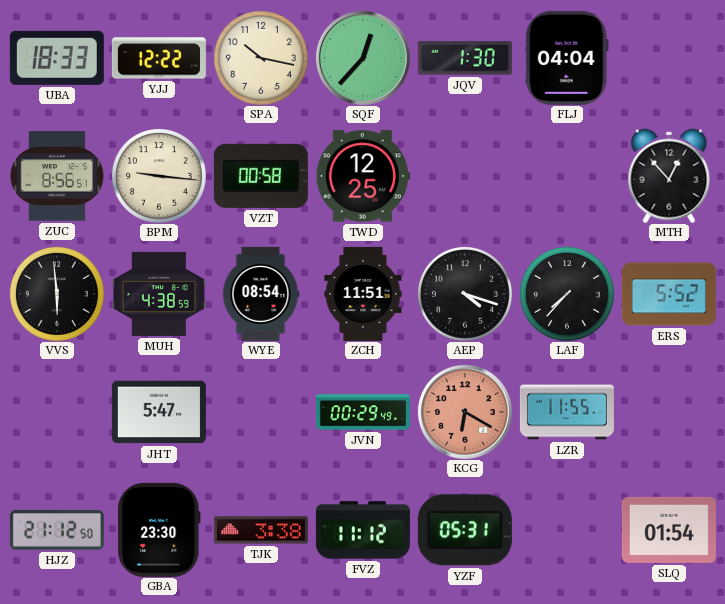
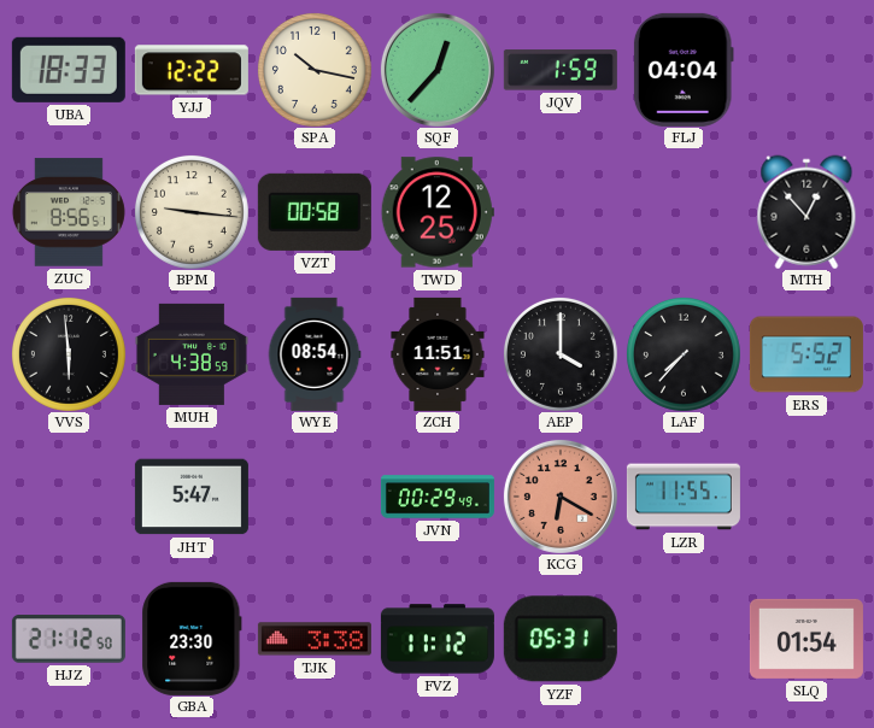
JQV: 1:30 -> 1:59
AEP: 4:18 -> 4:00
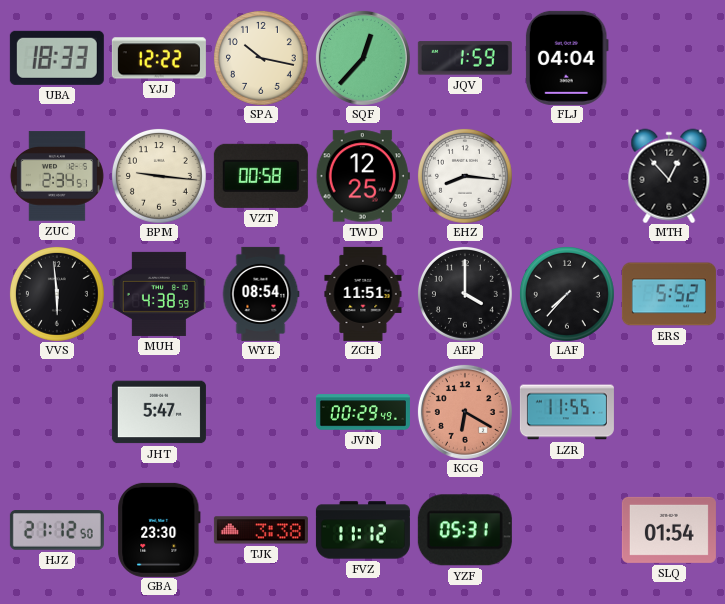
ZUC: 8:56 -> 2:34
EHZ: none -> 8:16
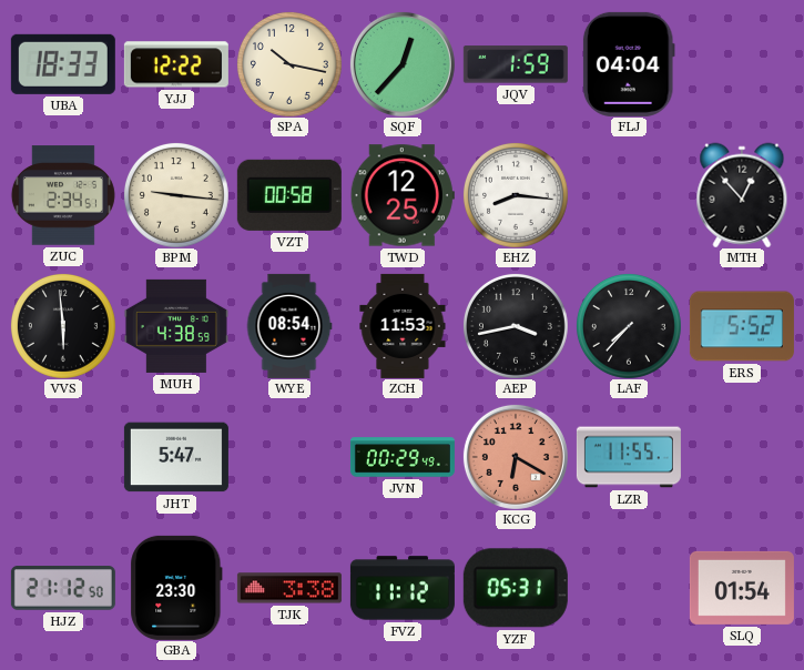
ZCH: 11:51 -> 11:53
AEP: 4:00 -> 3:43
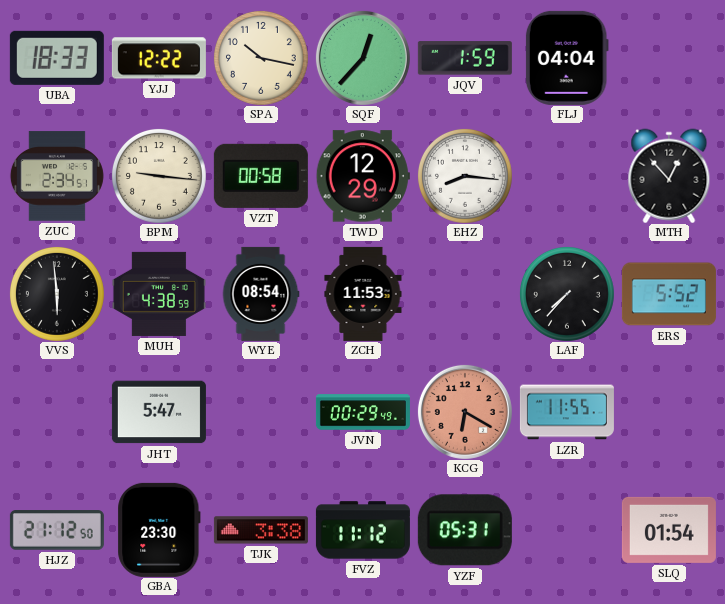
TWD: 12:25 -> 12:29
AEP: 3:43 -> none
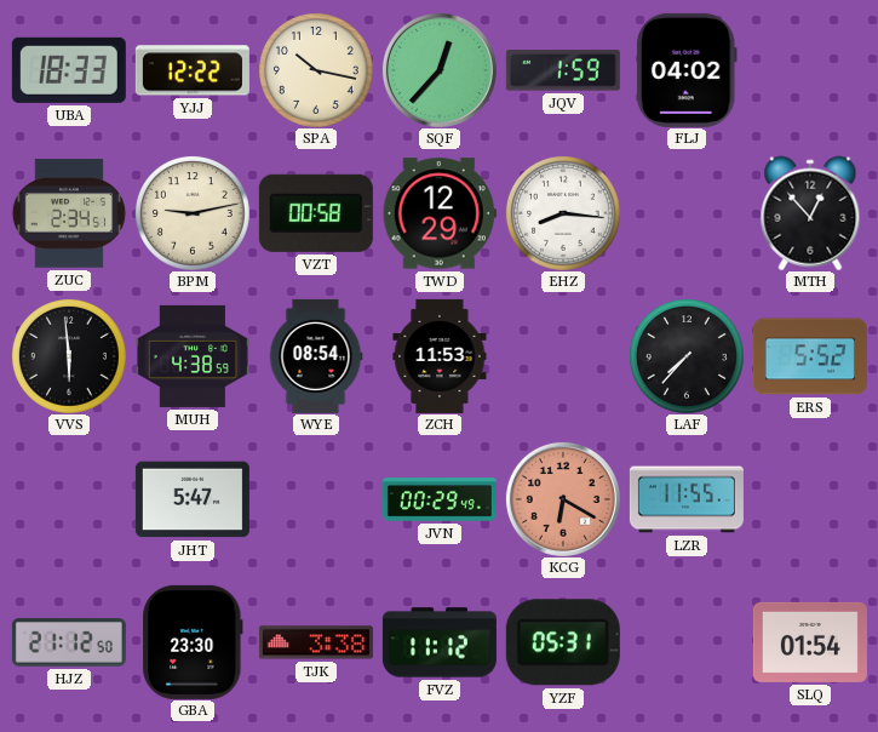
FLJ: 04:04 -> 04:02
BPM: 9:16 -> 9:13
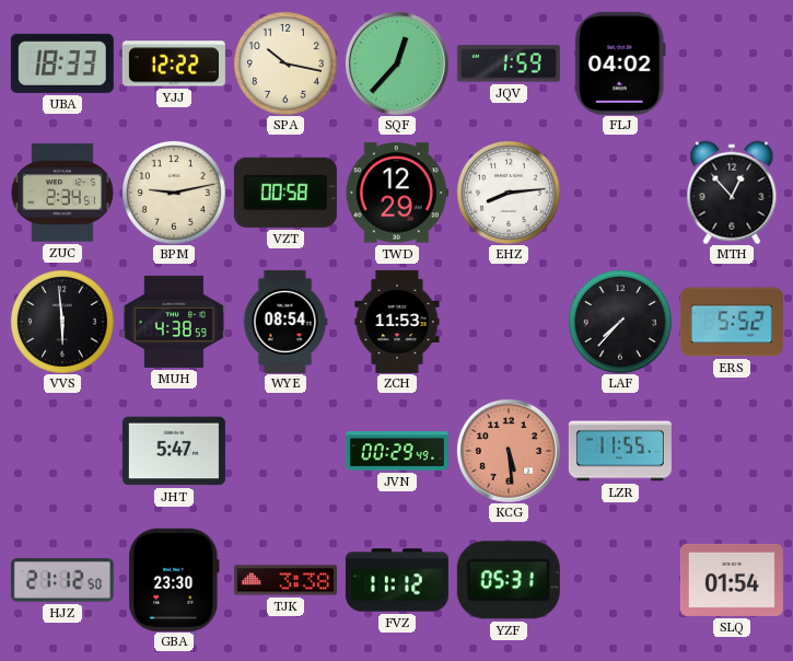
EHZ: 8:16 -> 8:14
KCG: 6:20 -> 5:29
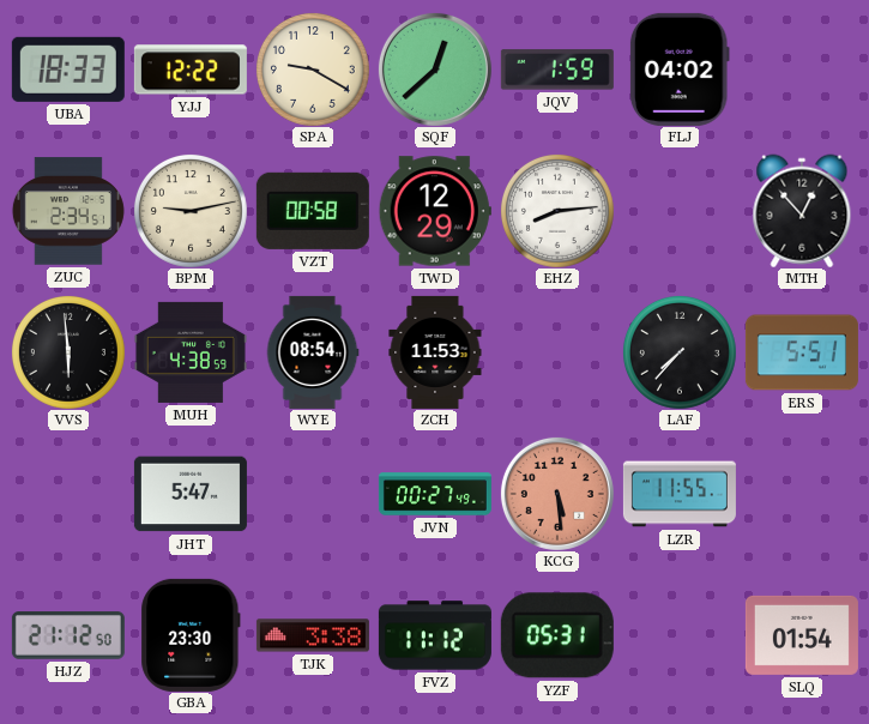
SPA: 10:17 -> 9:20
SQF: 12:37 -> 12:38
ERS: 5:52 -> 5:51
JVN: 00:29 -> 00:27
